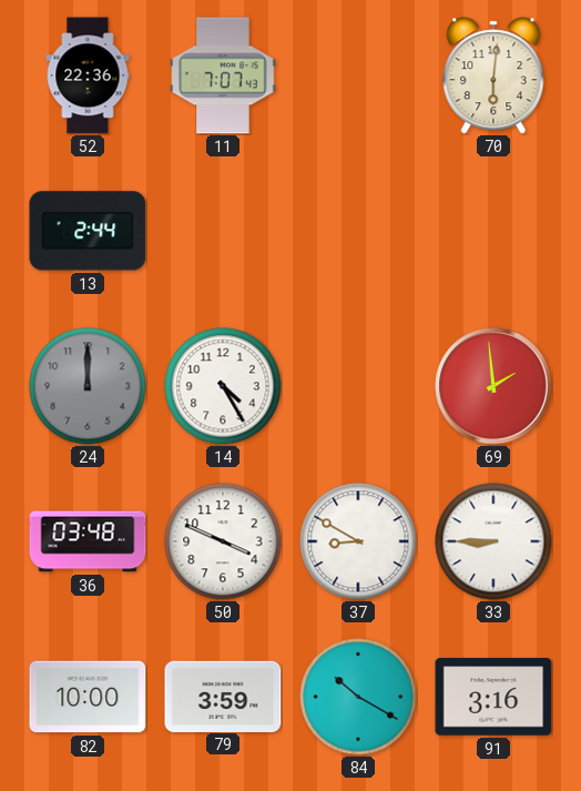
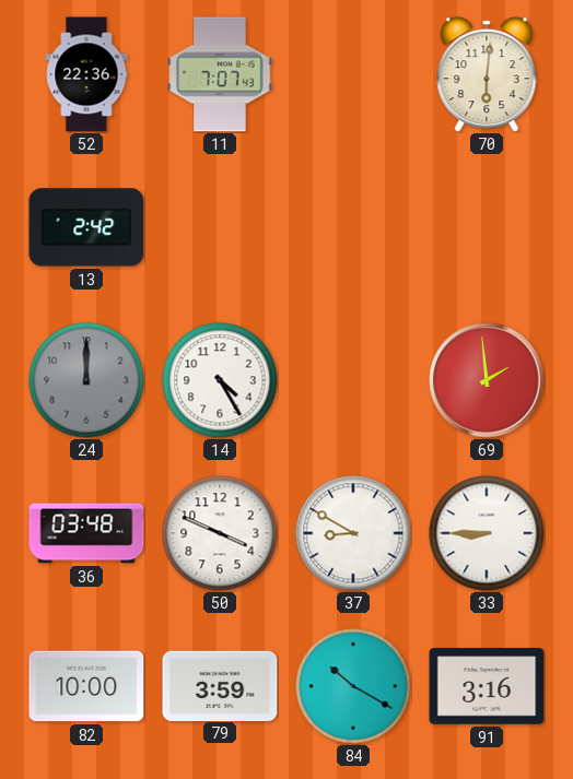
13: 2:44 -> 2:42
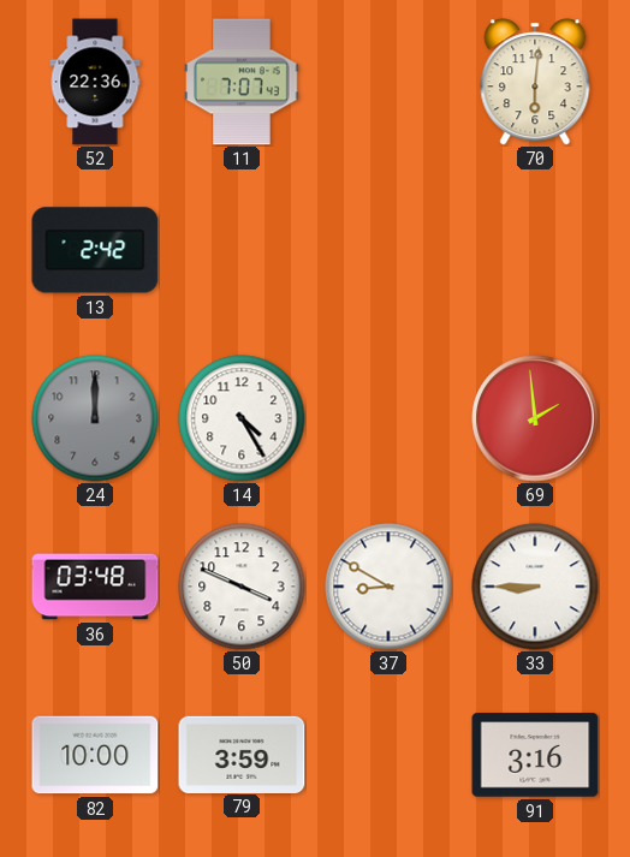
84: 10:20 -> none
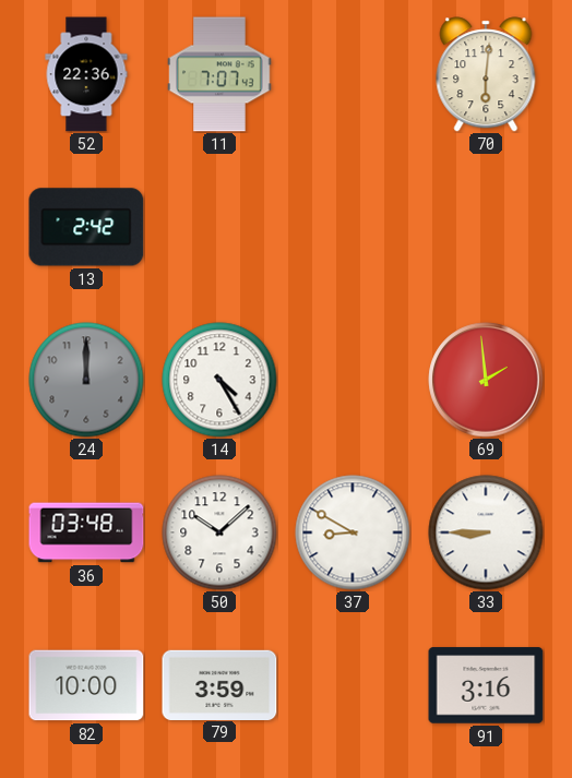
50: 3:49 -> 10:08
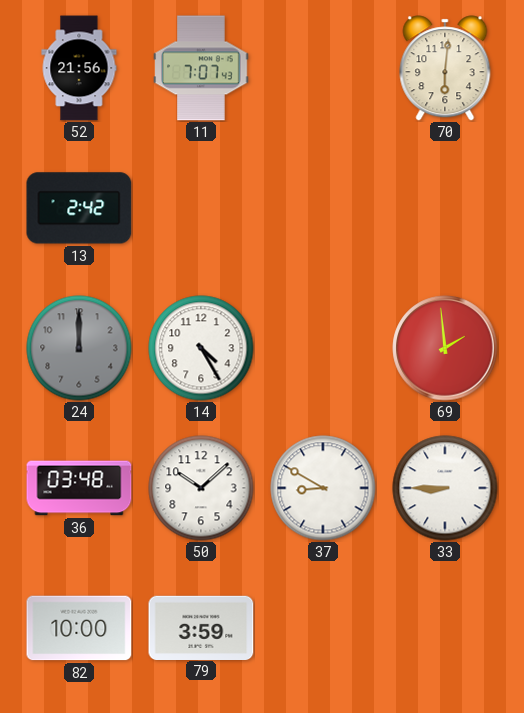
52: 22:36 -> 21:56
91: 3:16 -> none
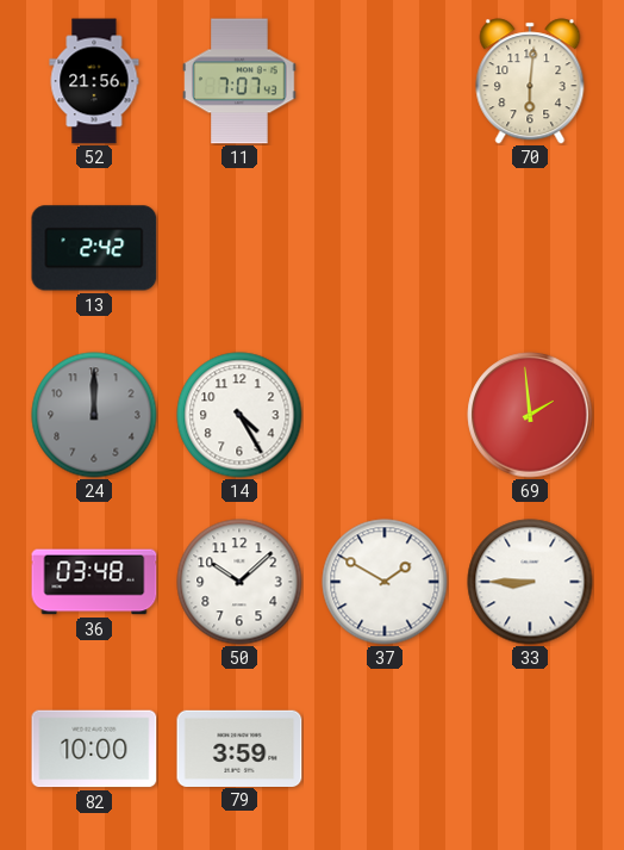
37: 8:50 -> 1:50
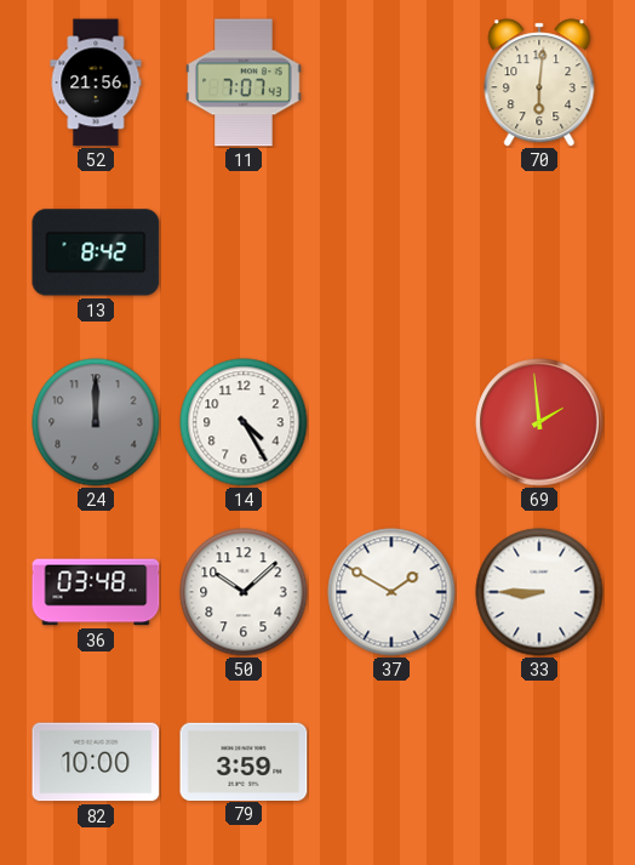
13: 2:42 -> 8:42
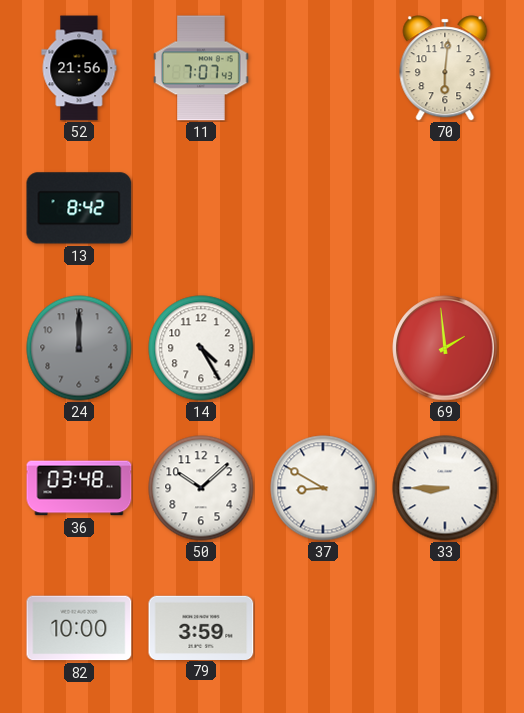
37: 1:50 -> 8:50
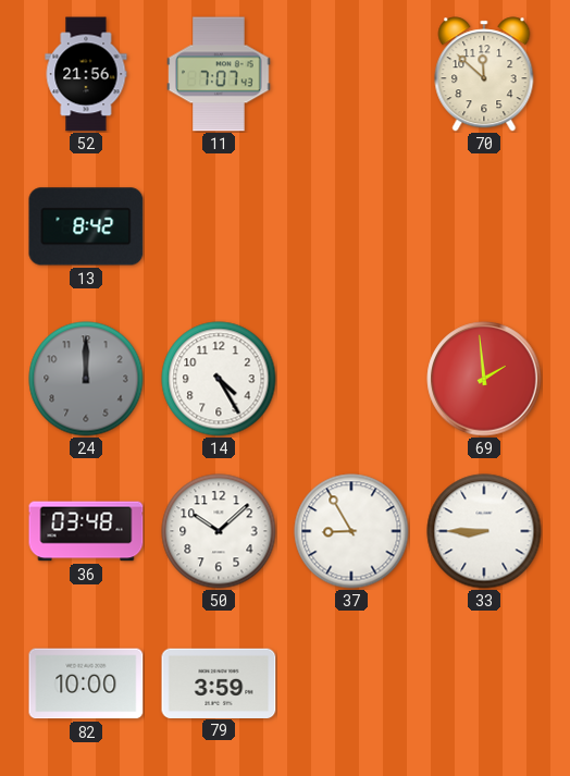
70: 6:01 -> 11:52
37: 8:50 -> 8:55
